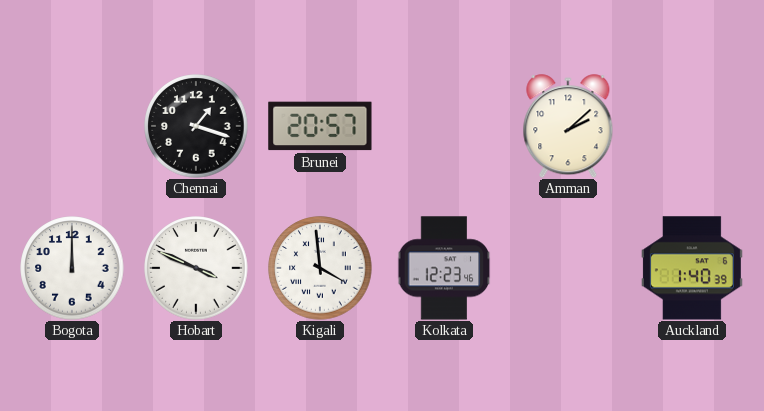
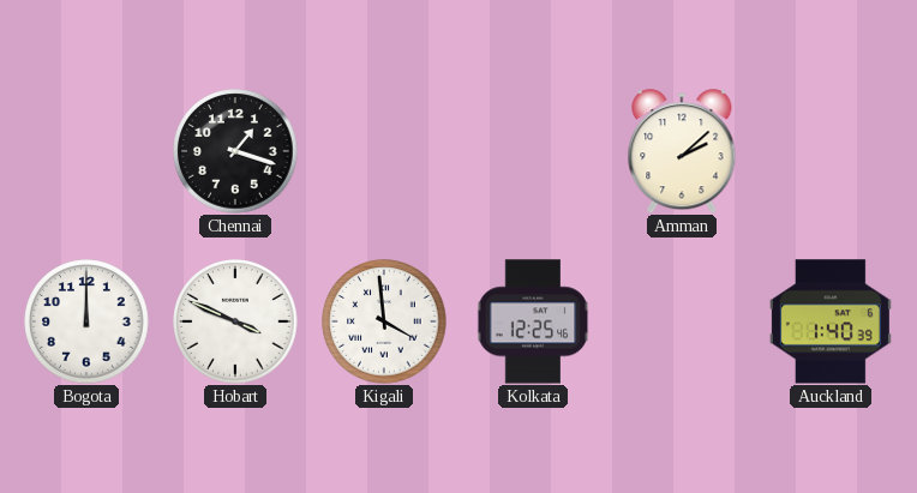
Brunei: 20:57 -> none
Kolkata: 12:23 -> 12:25
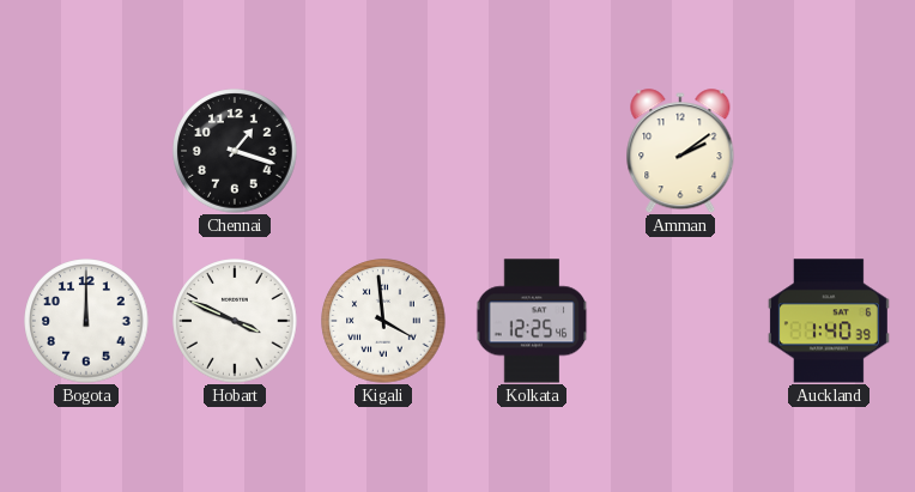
Amman: 2:08 -> 2:09
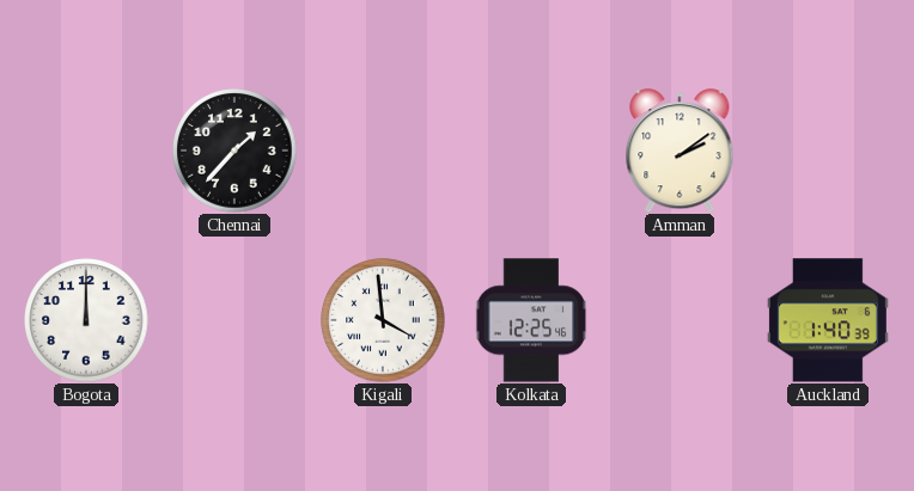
Chennai: 1:18 -> 1:37
Hobart: 3:49 -> none
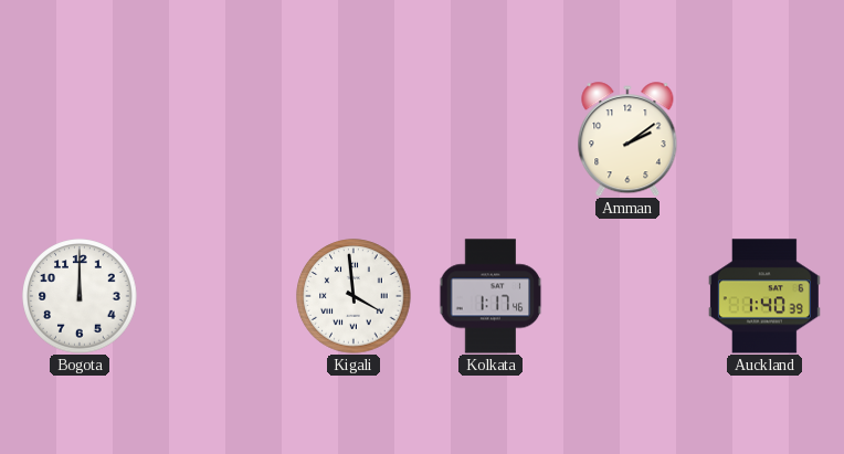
Chennai: 1:37 -> none
Kolkata: 12:25 -> 1:17
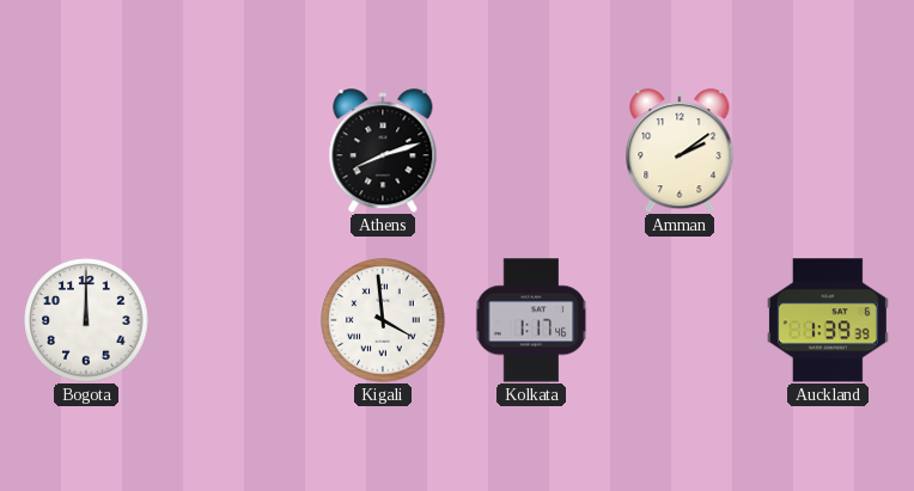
Athens: none -> 8:12
Auckland: 1:40 -> 1:39
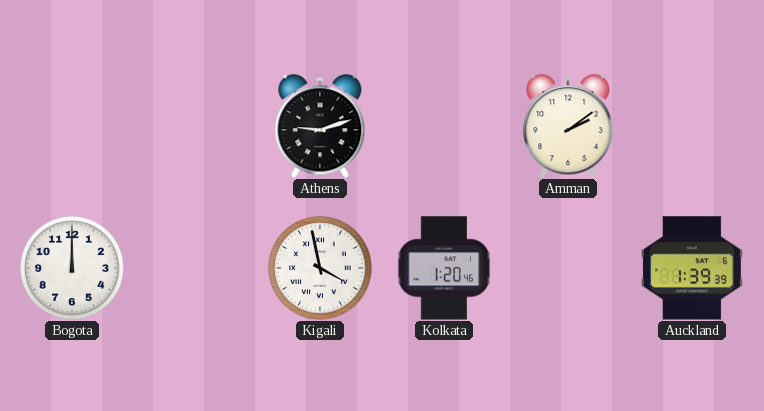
Athens: 8:12 -> 9:12
Kigali: 3:59 -> 3:58
Kolkata: 1:17 -> 1:20
